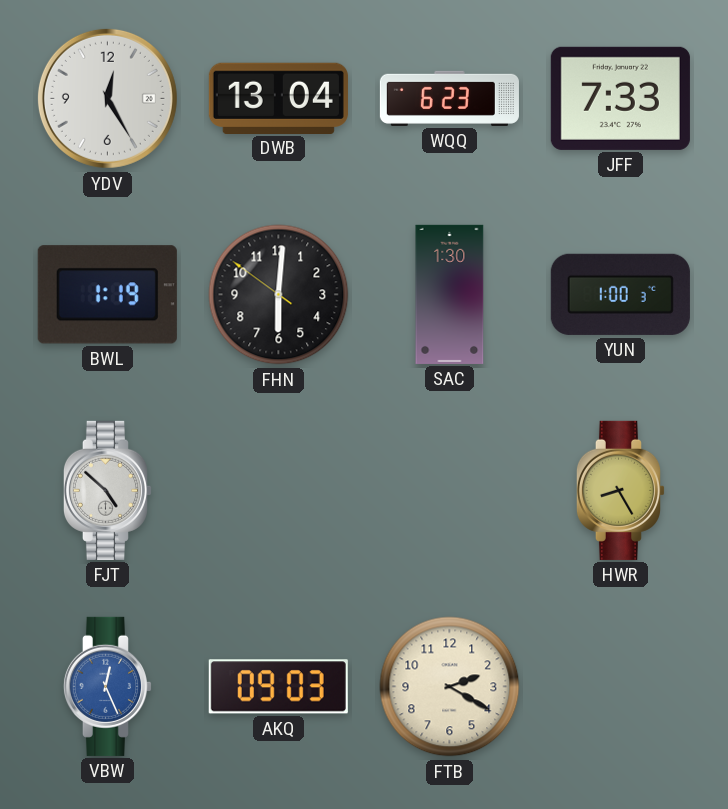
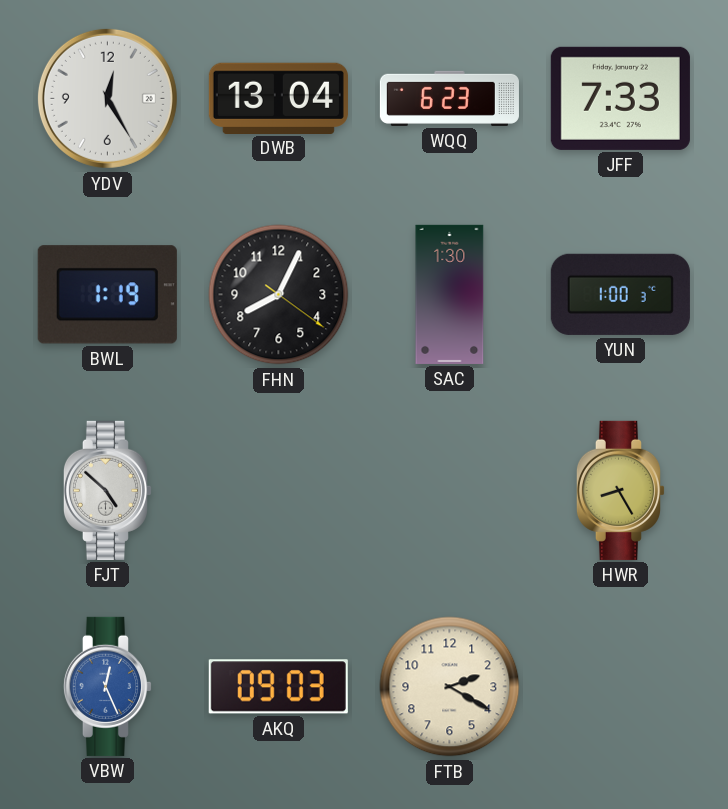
FHN: 6:00 -> 8:04
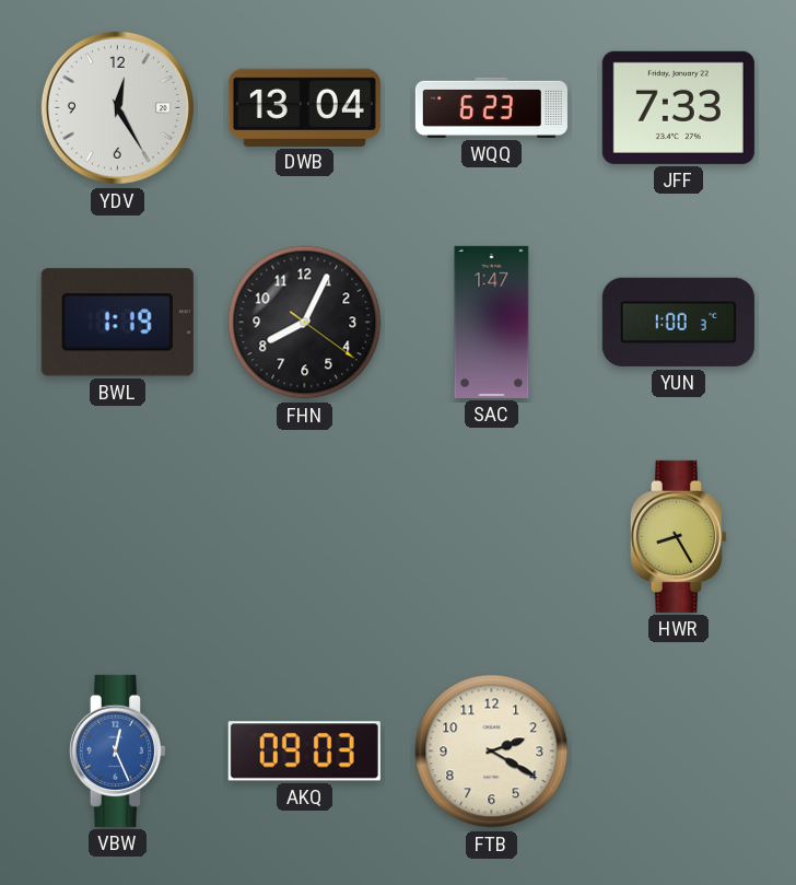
SAC: 1:30 -> 1:47
FJT: 4:52 -> none
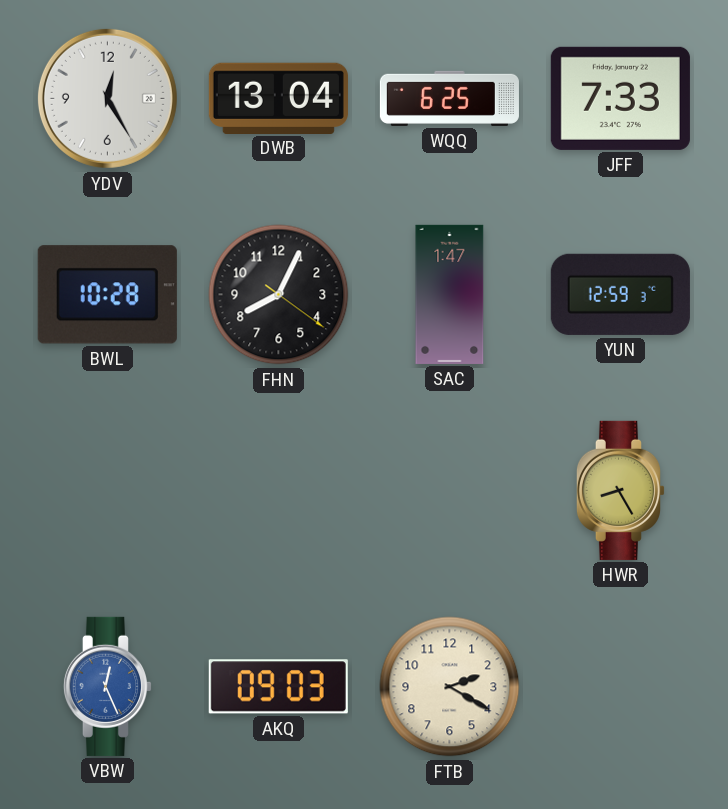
WQQ: 6:23 -> 6:25
BWL: 1:19 -> 10:28
YUN: 1:00 -> 12:59
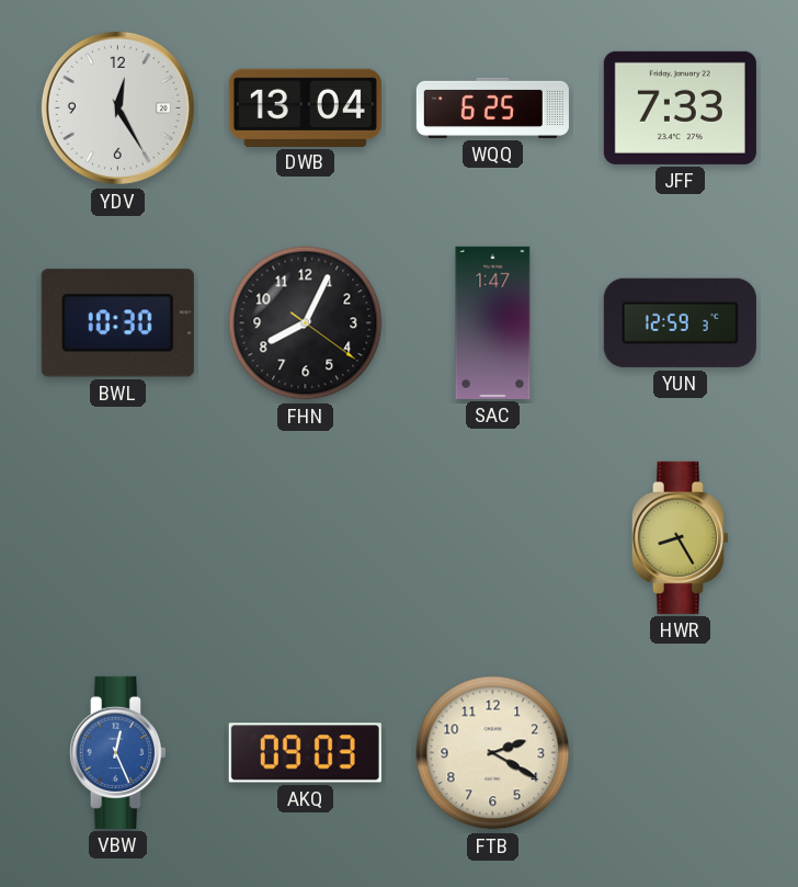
BWL: 10:28 -> 10:30
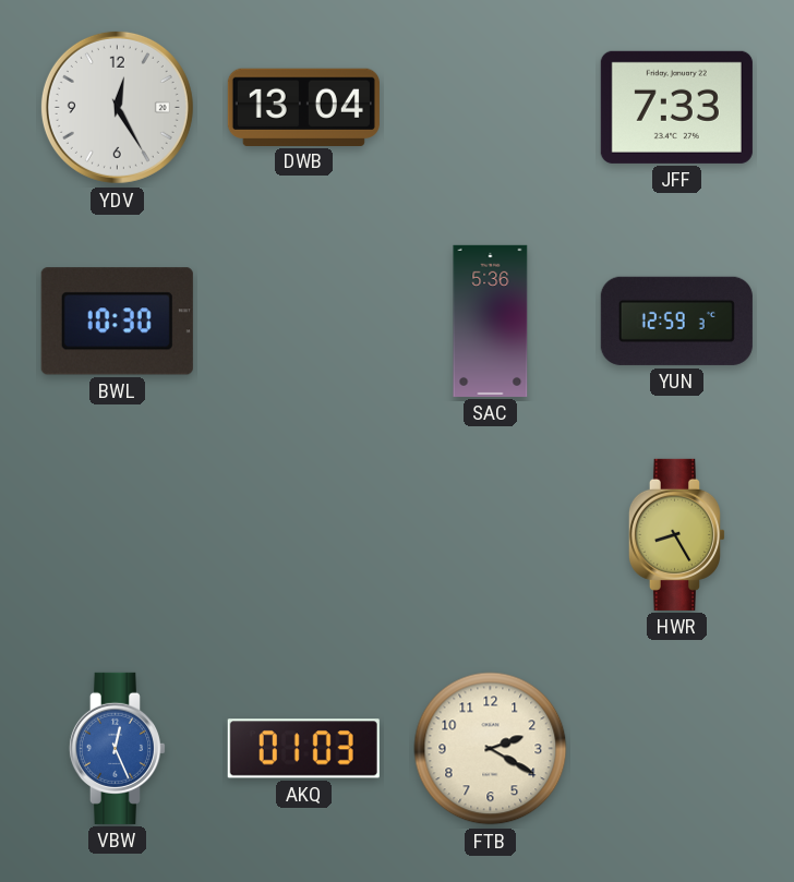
WQQ: 6:25 -> none
FHN: 8:04 -> none
SAC: 1:47 -> 5:36
AKQ: 09:03 -> 01:03
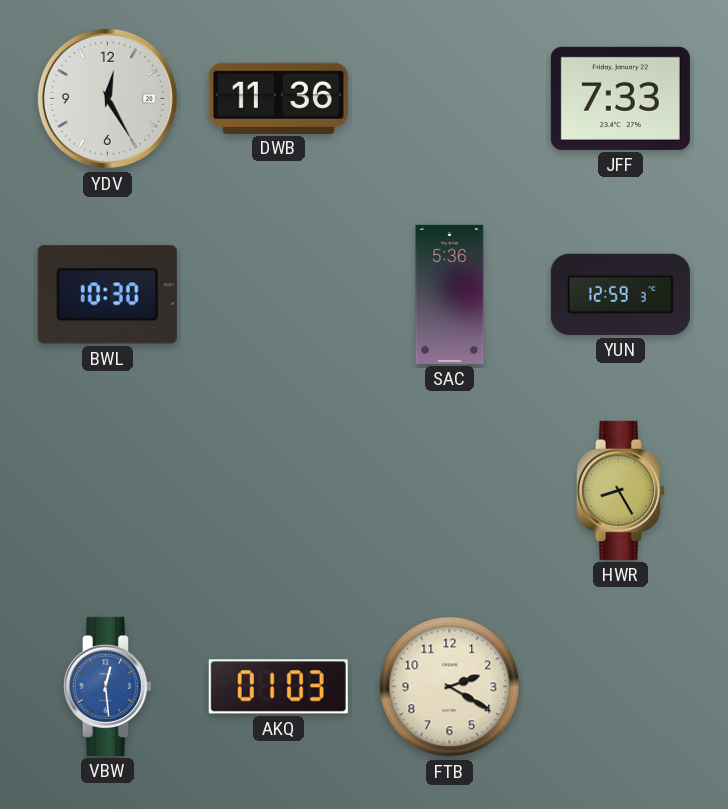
DWB: 13:04 -> 11:36
VBW: 12:26 -> 12:29
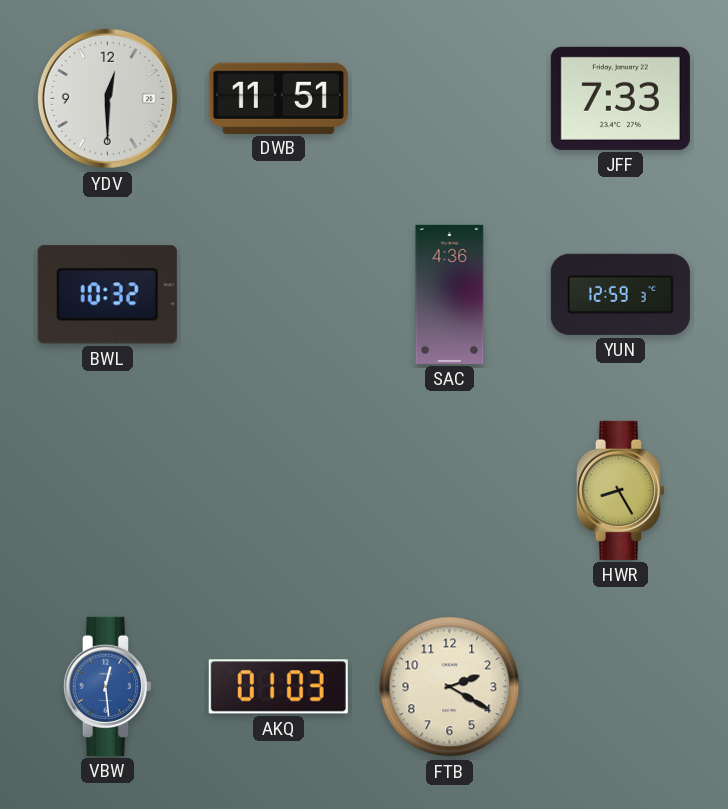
YDV: 12:25 -> 12:30
DWB: 11:36 -> 11:51
BWL: 10:30 -> 10:32
SAC: 5:36 -> 4:36
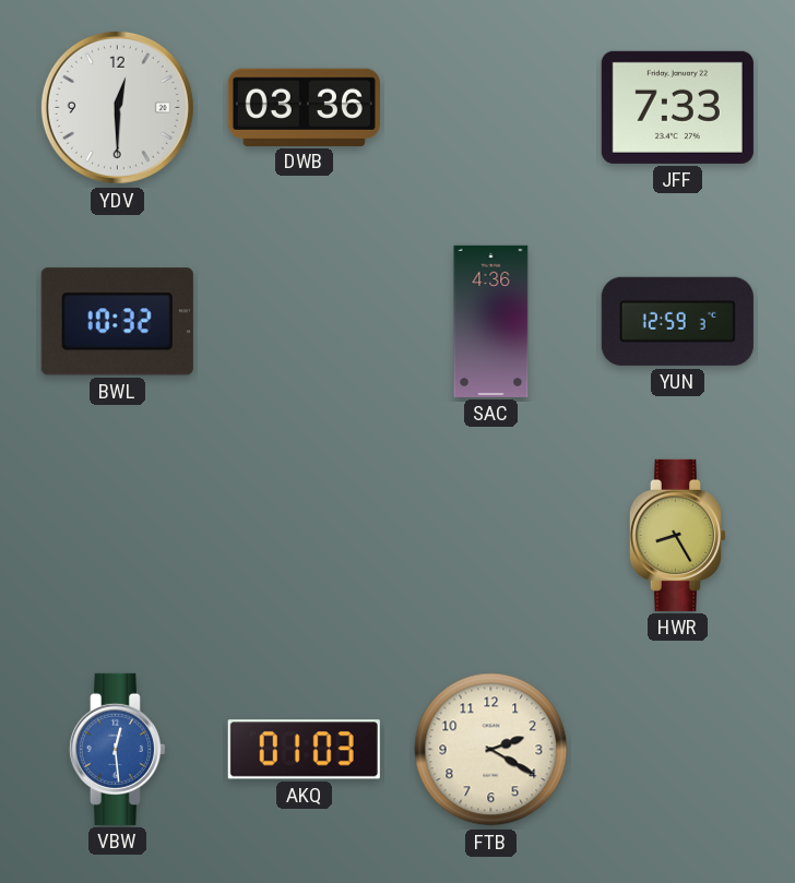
DWB: 11:51 -> 03:36
